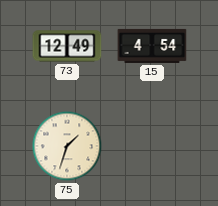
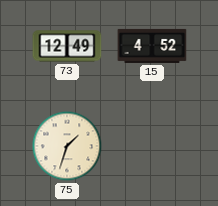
15: 4:54 -> 4:52
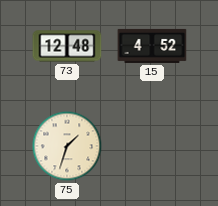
73: 12:49 -> 12:48
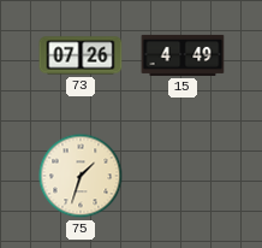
73: 12:48 -> 07:26
15: 4:52 -> 4:49
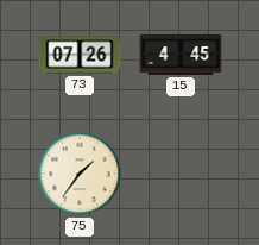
15: 4:49 -> 4:45
75: 1:33 -> 1:36
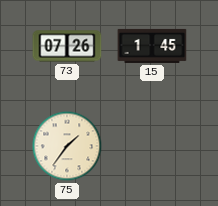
15: 4:45 -> 1:45
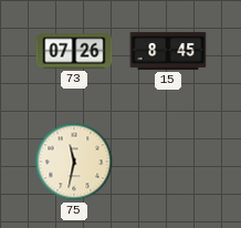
15: 1:45 -> 8:45
75: 1:36 -> 11:32
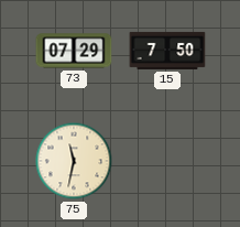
73: 07:26 -> 07:29
15: 8:45 -> 7:50
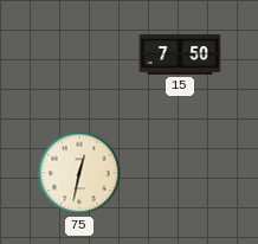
73: 07:29 -> none
75: 11:32 -> 12:32
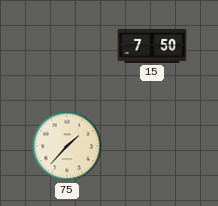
75: 12:32 -> 1:37
